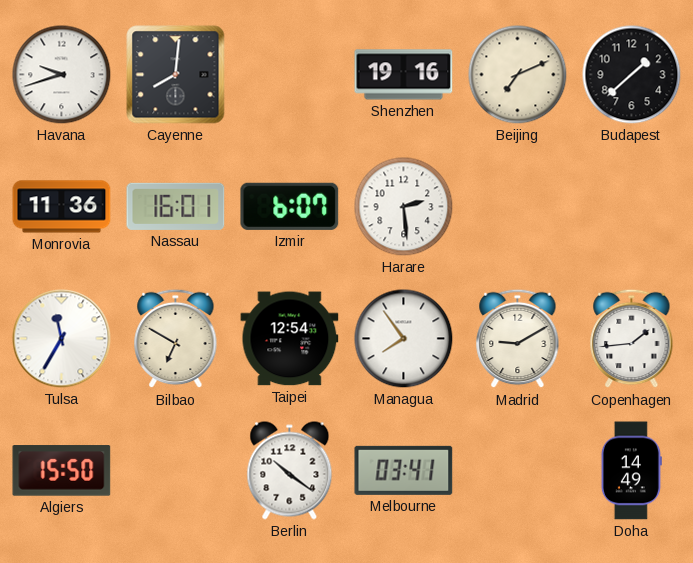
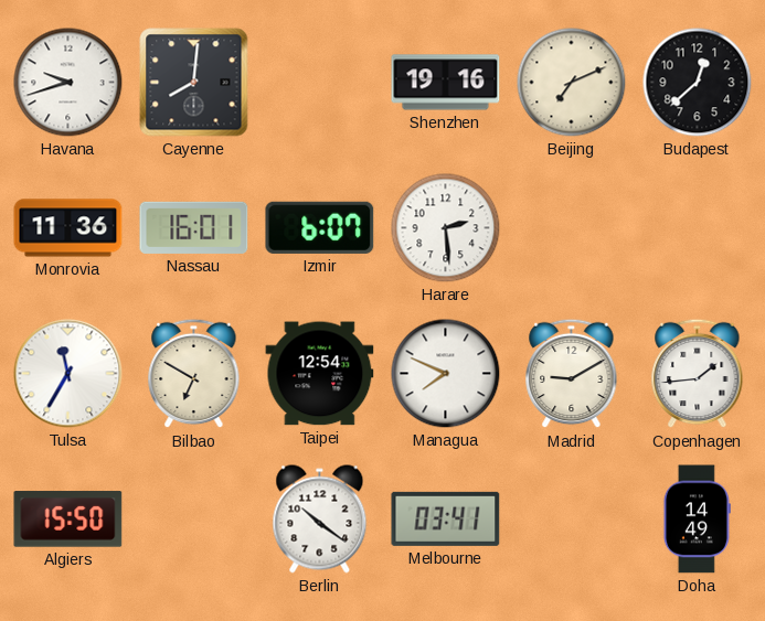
Budapest: 1:38 -> 12:38
Managua: 7:54 -> 7:49
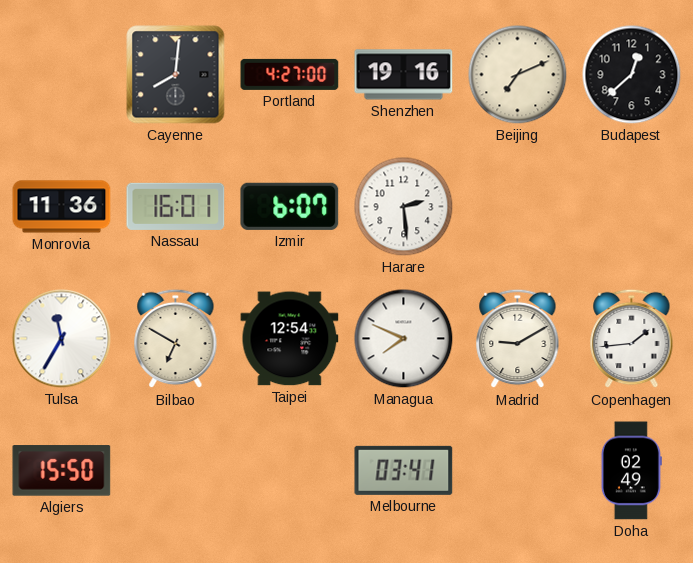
Havana: 9:42 -> none
Portland: none -> 4:27
Berlin: 10:21 -> none
Doha: 14:49 -> 02:49
